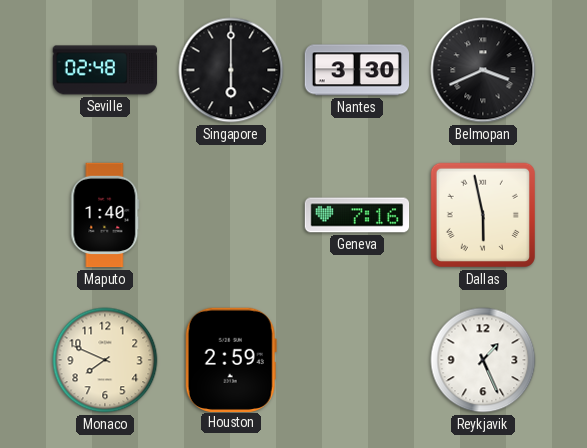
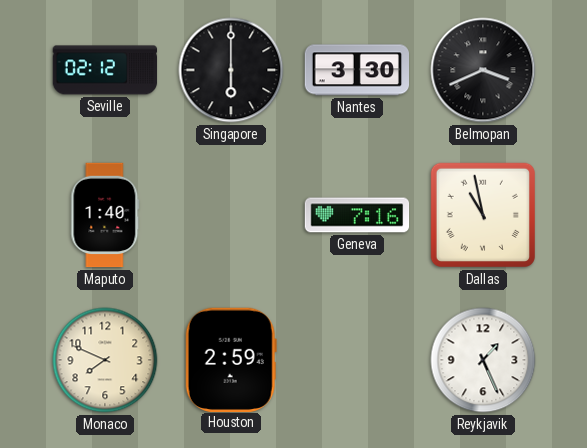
Seville: 02:48 -> 02:12
Dallas: 5:58 -> 10:58
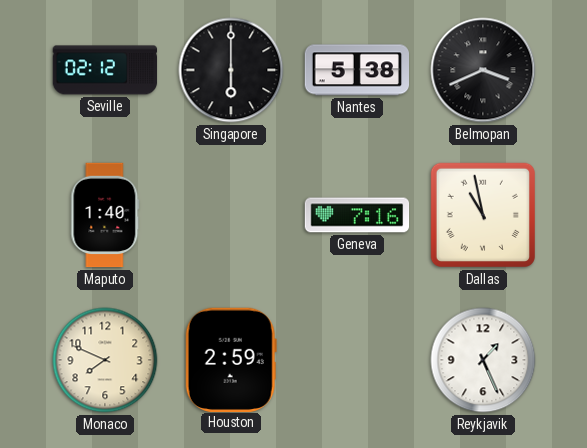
Nantes: 3:30 -> 5:38
